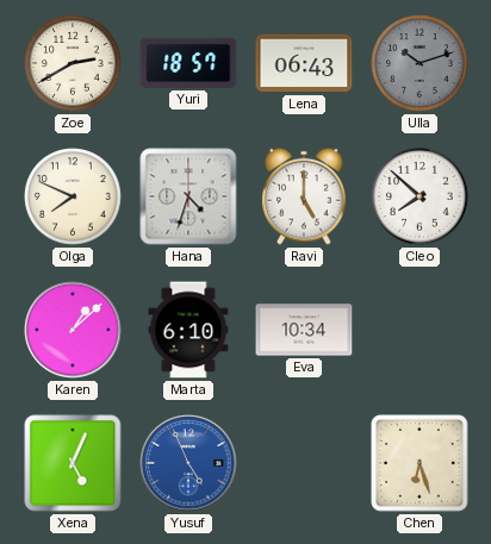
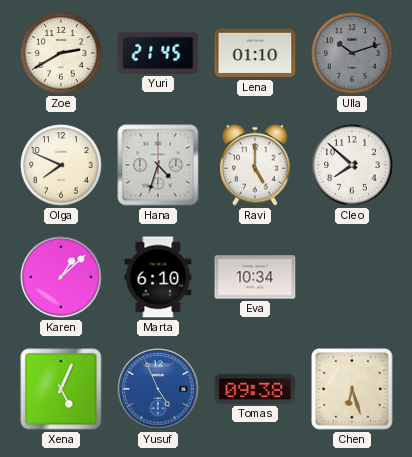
Yuri: 18:57 -> 21:45
Lena: 06:43 -> 01:10
Tomas: none -> 09:38
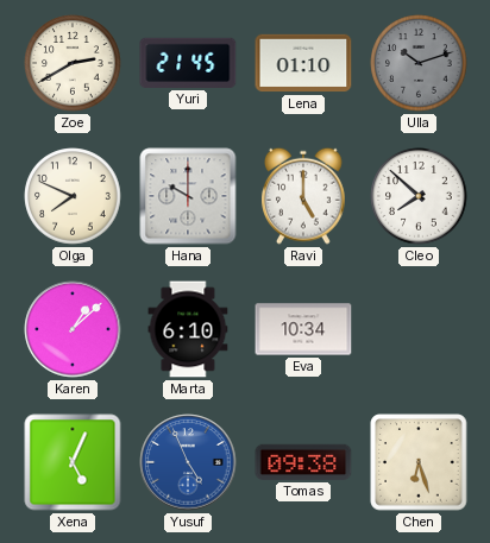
Hana: 4:33 -> 10:00
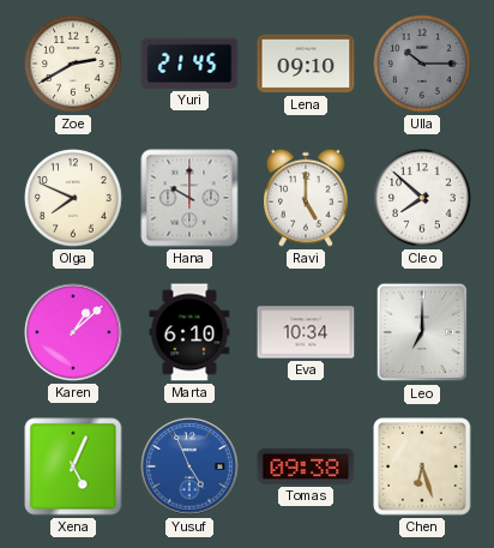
Lena: 01:10 -> 09:10
Ulla: 10:12 -> 10:15
Leo: none -> 7:00
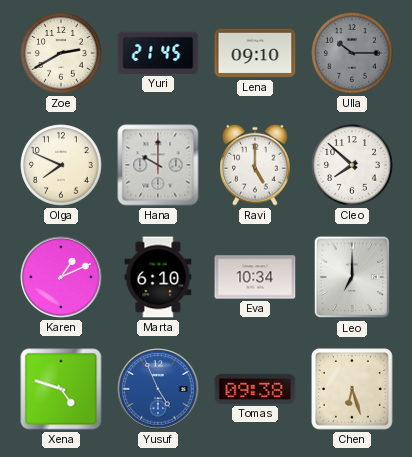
Karen: 1:08 -> 1:11
Xena: 5:04 -> 4:48
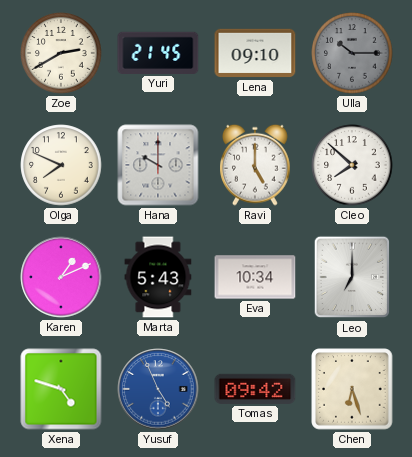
Marta: 6:10 -> 5:43
Tomas: 09:38 -> 09:42
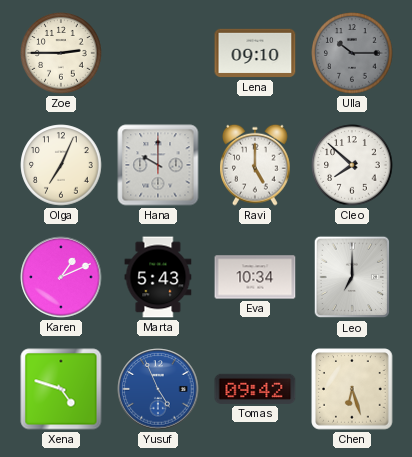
Zoe: 2:40 -> 2:45
Yuri: 21:45 -> none
Olga: 7:49 -> 7:04
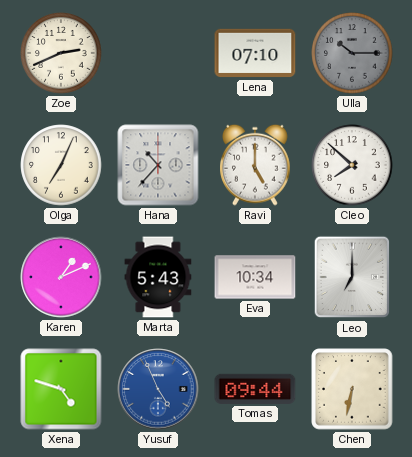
Zoe: 2:45 -> 2:41
Lena: 09:10 -> 07:10
Hana: 10:00 -> 10:37
Tomas: 09:42 -> 09:44
Chen: 6:27 -> 6:32
